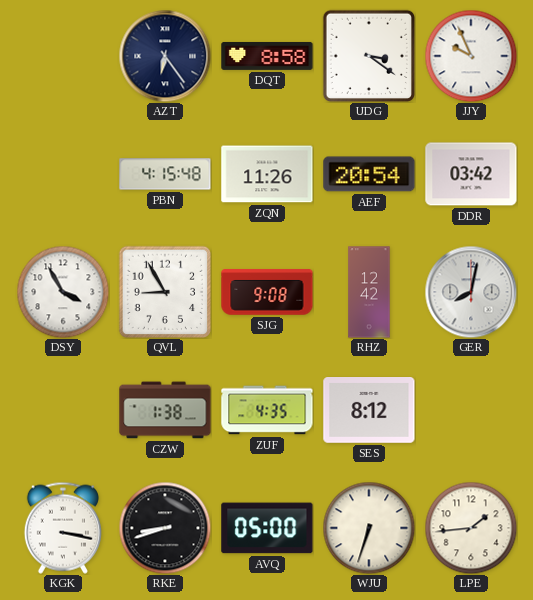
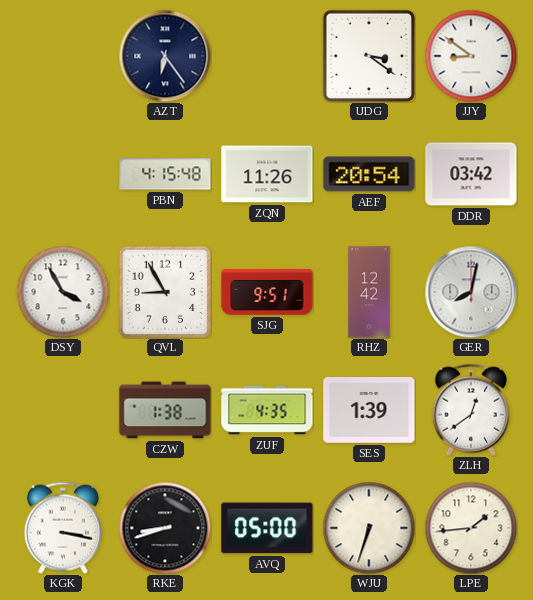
DQT: 8:58 -> none
JJY: 9:56 -> 8:51
SJG: 9:08 -> 9:51
SES: 8:12 -> 1:39
ZLH: none -> 12:39
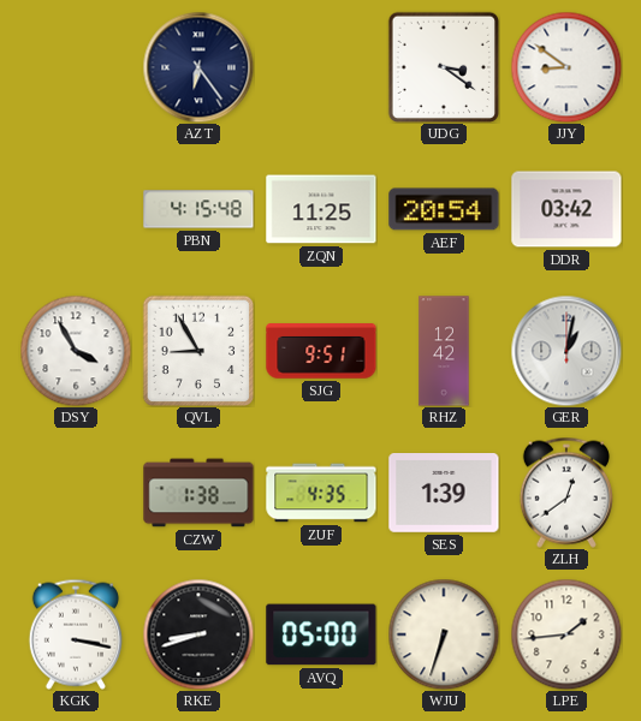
ZQN: 11:26 -> 11:25
GER: 8:02 -> 1:02
